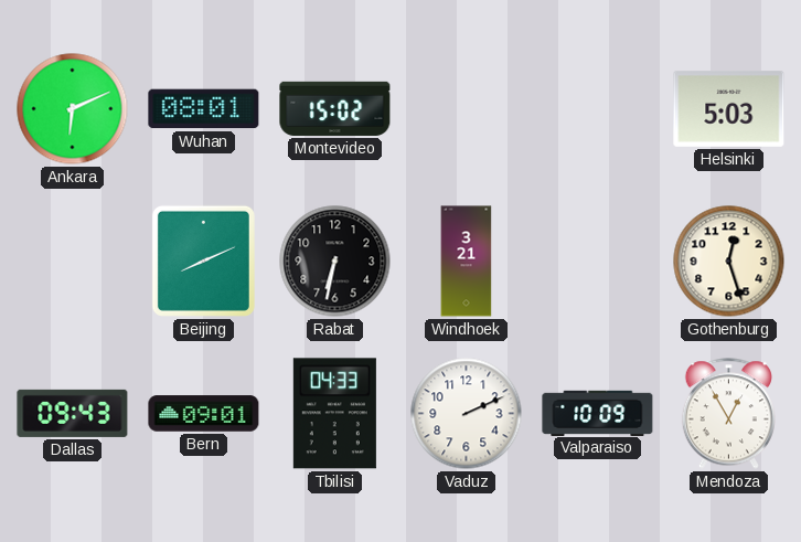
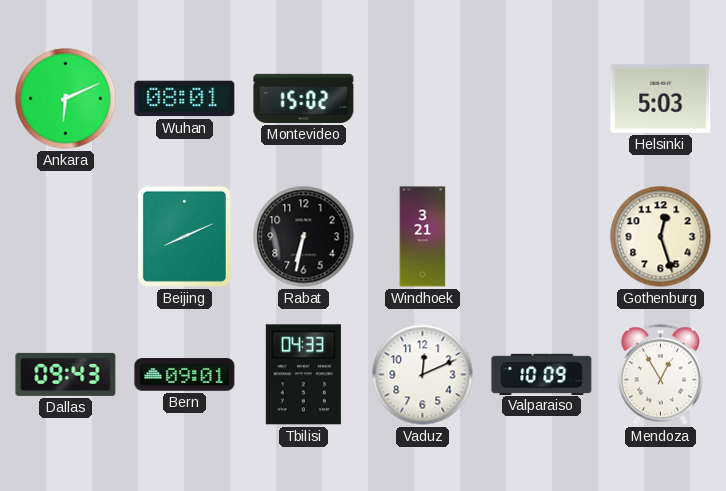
Vaduz: 2:11 -> 12:11
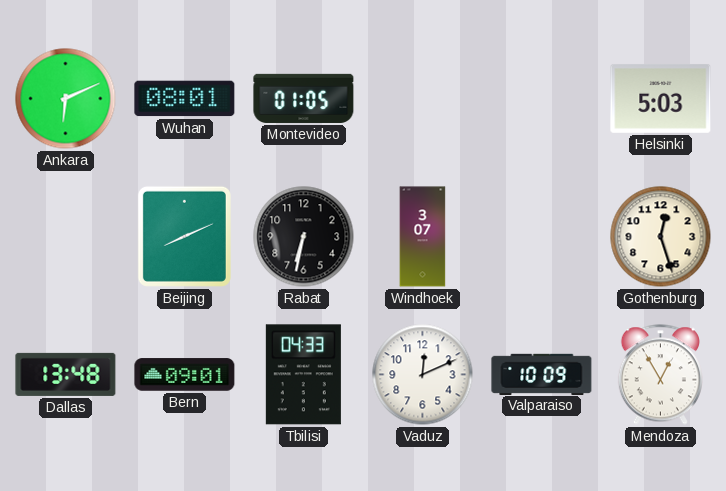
Montevideo: 15:02 -> 01:05
Windhoek: 3:21 -> 3:07
Dallas: 09:43 -> 13:48
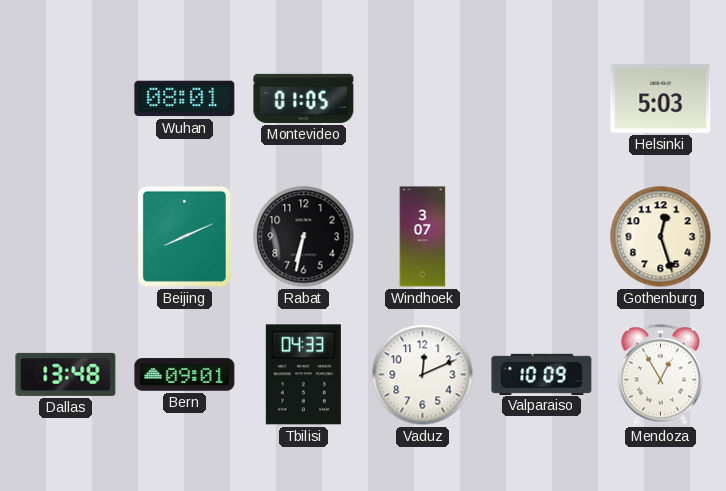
Ankara: 6:11 -> none
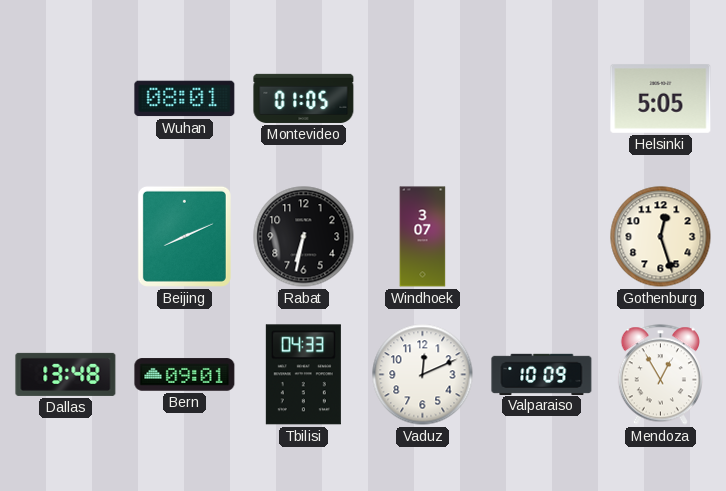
Helsinki: 5:03 -> 5:05
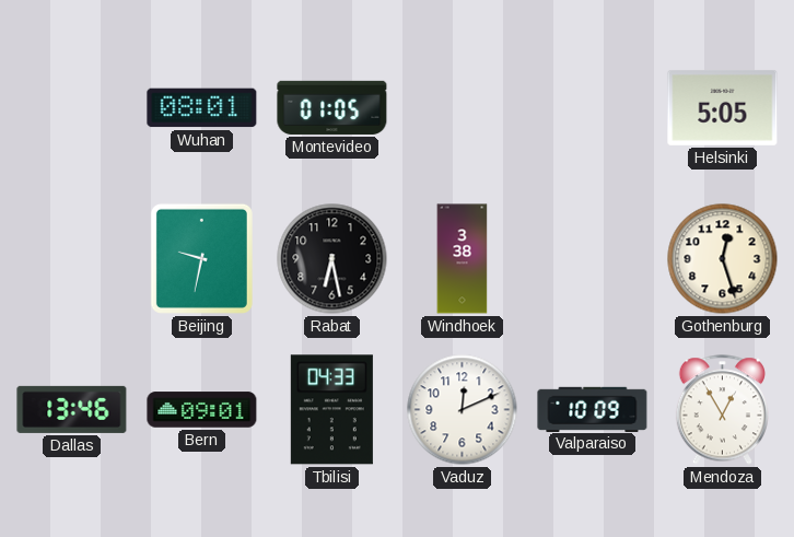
Beijing: 8:11 -> 9:32
Rabat: 6:32 -> 6:28
Windhoek: 3:07 -> 3:38
Dallas: 13:48 -> 13:46
